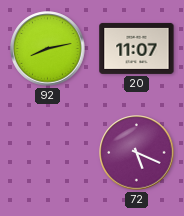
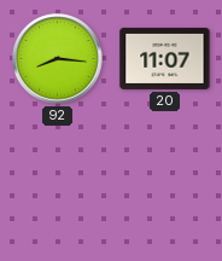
92: 8:13 -> 8:16
72: 5:19 -> none
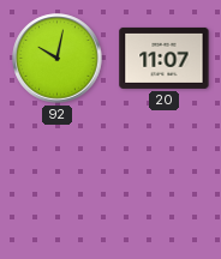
92: 8:16 -> 10:02
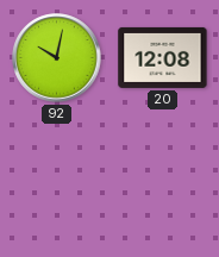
20: 11:07 -> 12:08
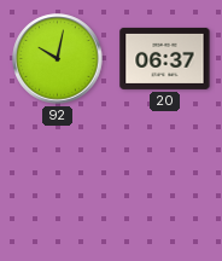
20: 12:08 -> 06:37
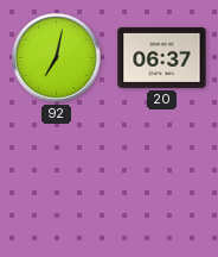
92: 10:02 -> 7:02
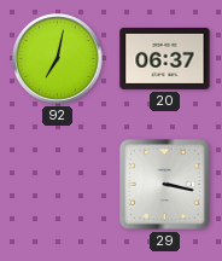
29: none -> 3:17
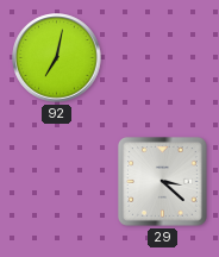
20: 06:37 -> none
29: 3:17 -> 3:22
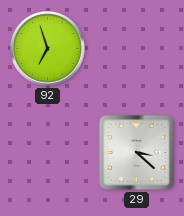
92: 7:02 -> 6:57
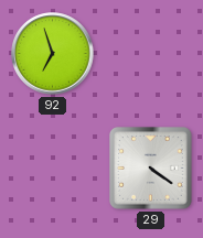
29: 3:22 -> 4:21
